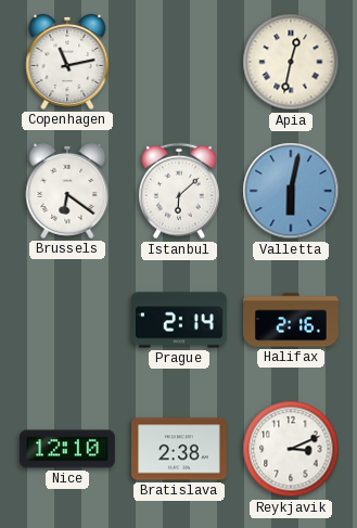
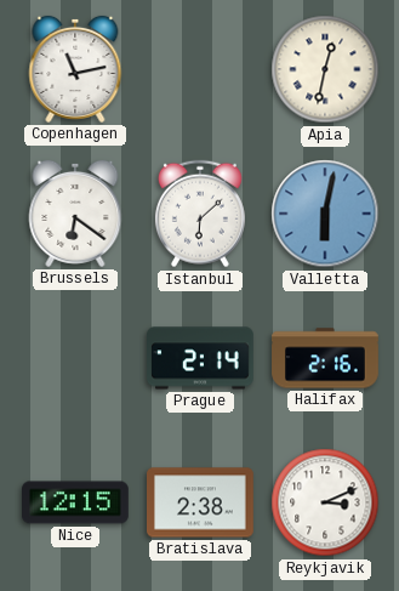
Nice: 12:10 -> 12:15
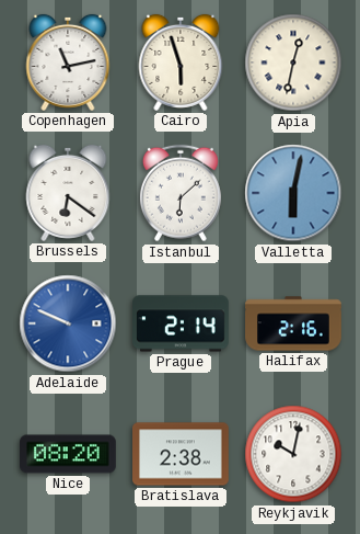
Cairo: none -> 5:57
Adelaide: none -> 9:49
Nice: 12:15 -> 08:20
Reykjavik: 3:11 -> 10:02
